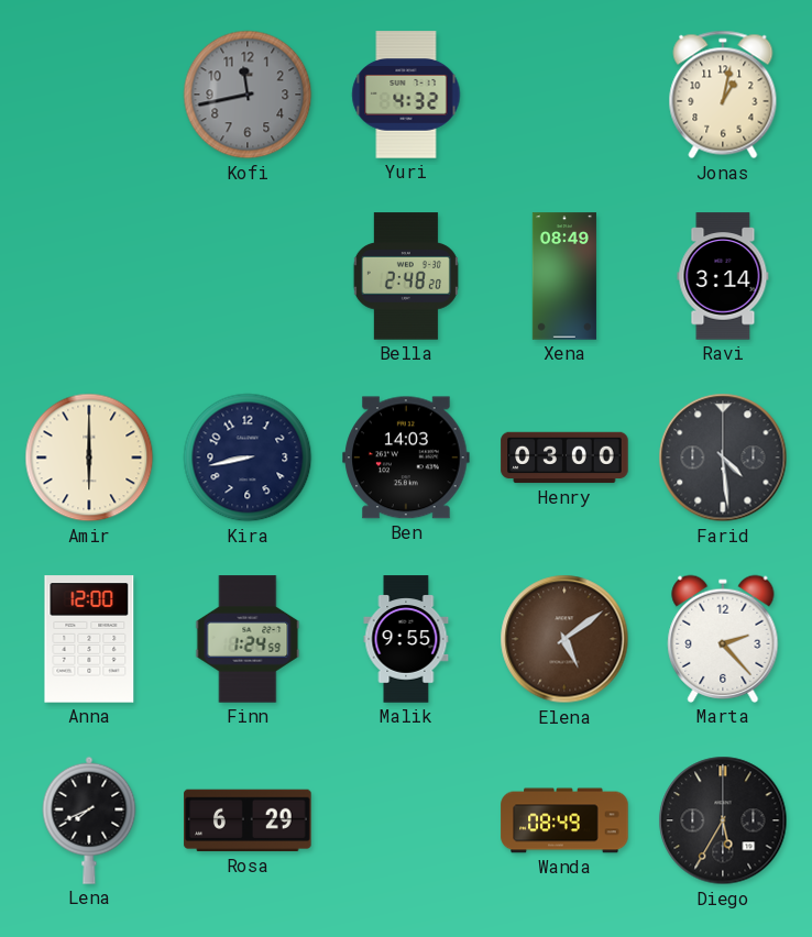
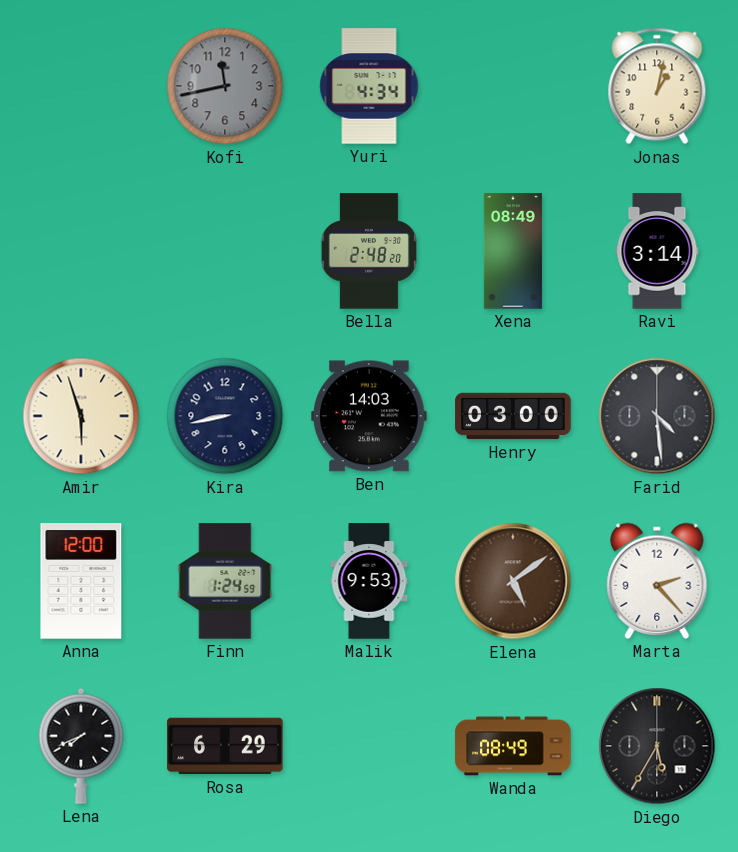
Yuri: 4:32 -> 4:34
Amir: 6:00 -> 5:57
Malik: 9:55 -> 9:53
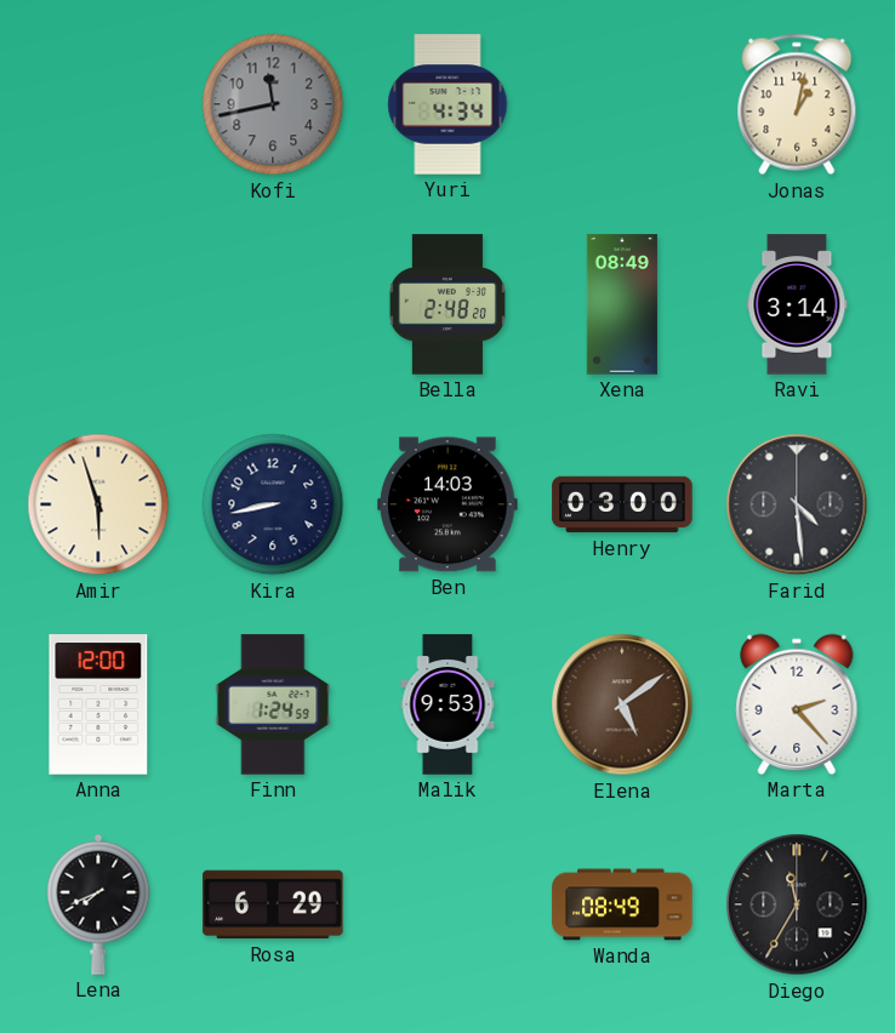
Diego: 5:35 -> 11:35
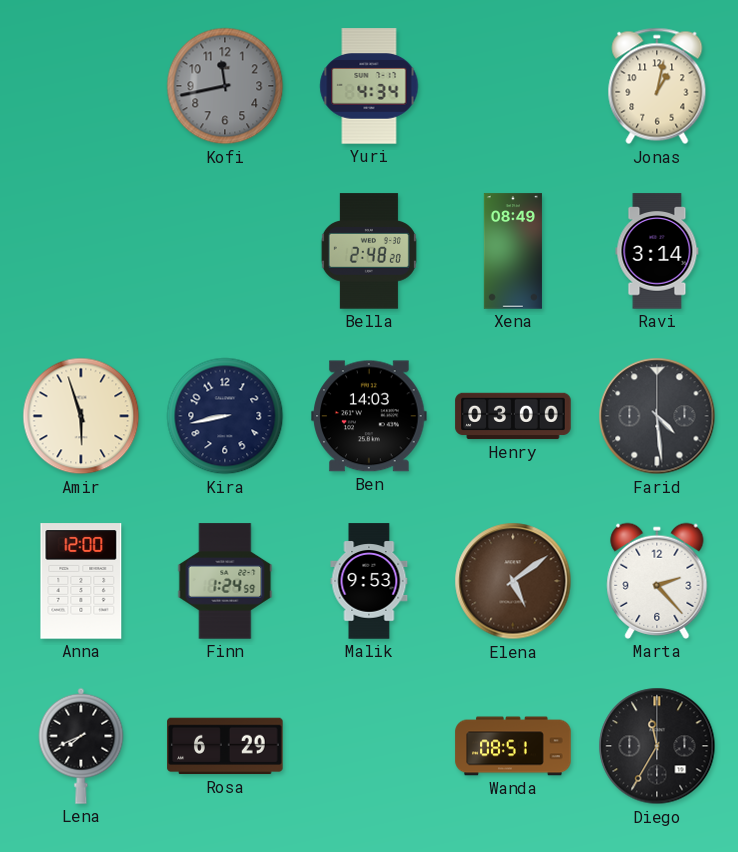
Wanda: 08:49 -> 08:51
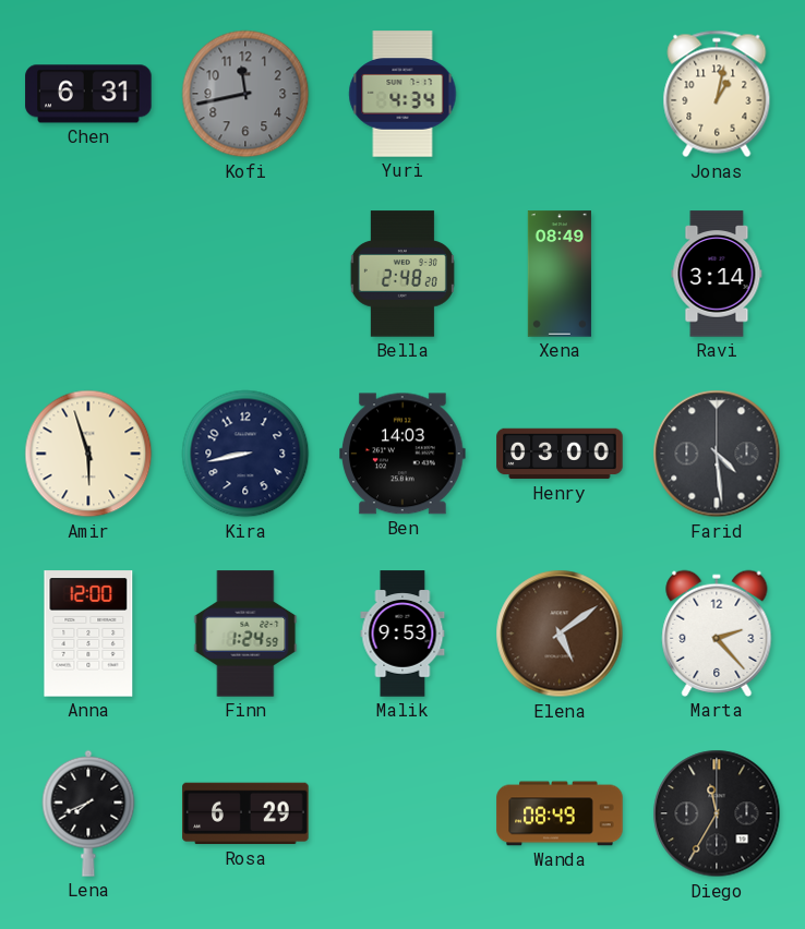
Chen: none -> 6:31
Wanda: 08:51 -> 08:49
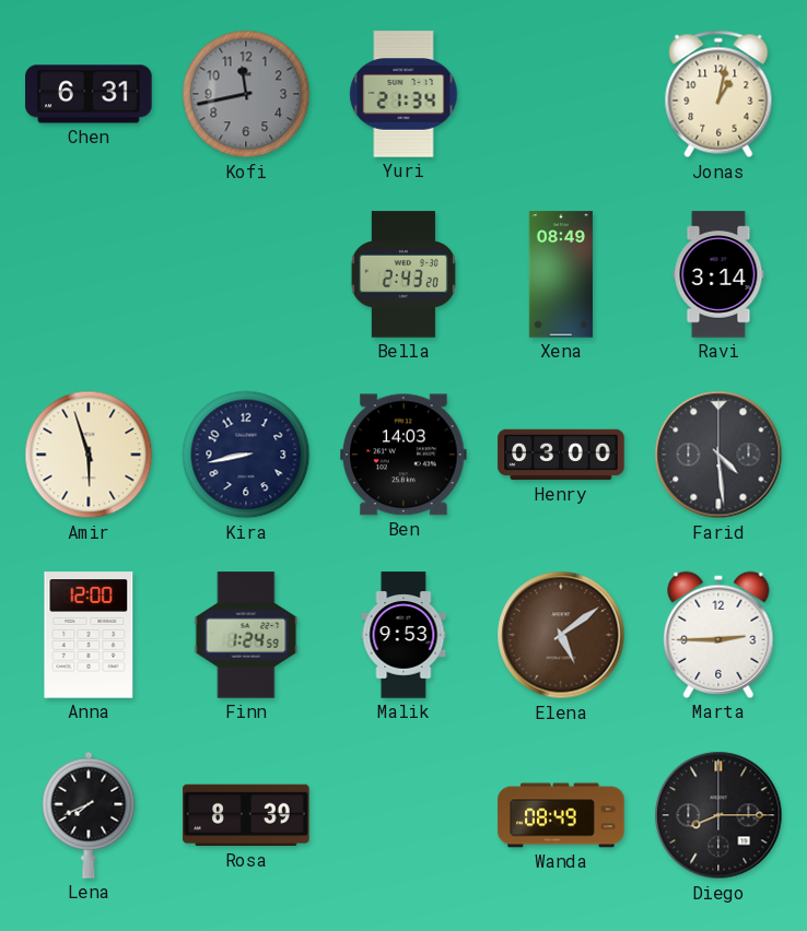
Yuri: 4:34 -> 21:34
Bella: 2:48 -> 2:43
Marta: 2:23 -> 2:45
Rosa: 6:29 -> 8:39
Diego: 11:35 -> 8:15
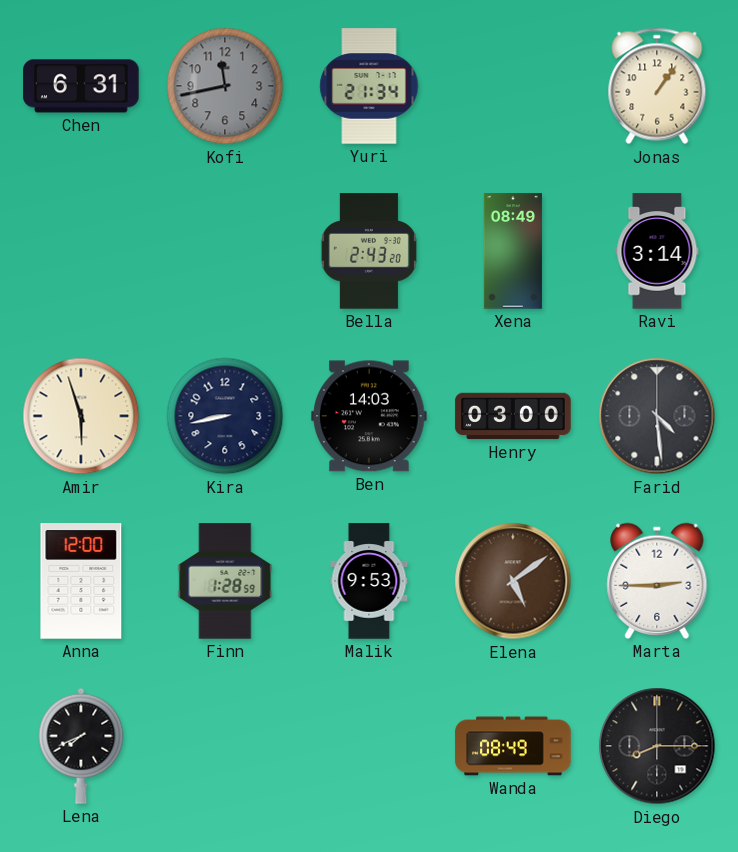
Jonas: 1:02 -> 1:06
Finn: 1:24 -> 1:28
Rosa: 8:39 -> none
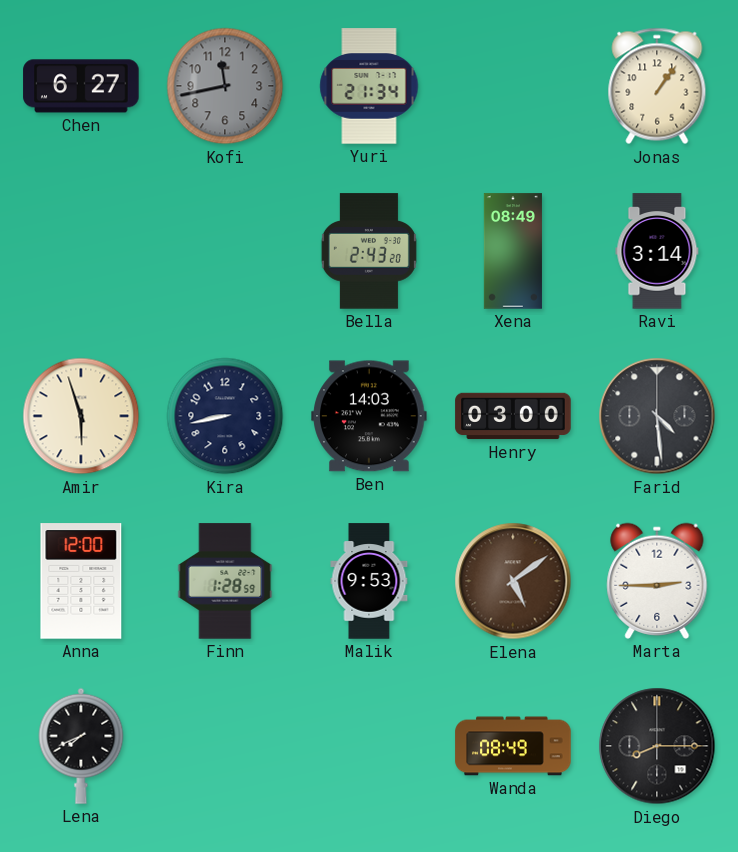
Chen: 6:31 -> 6:27
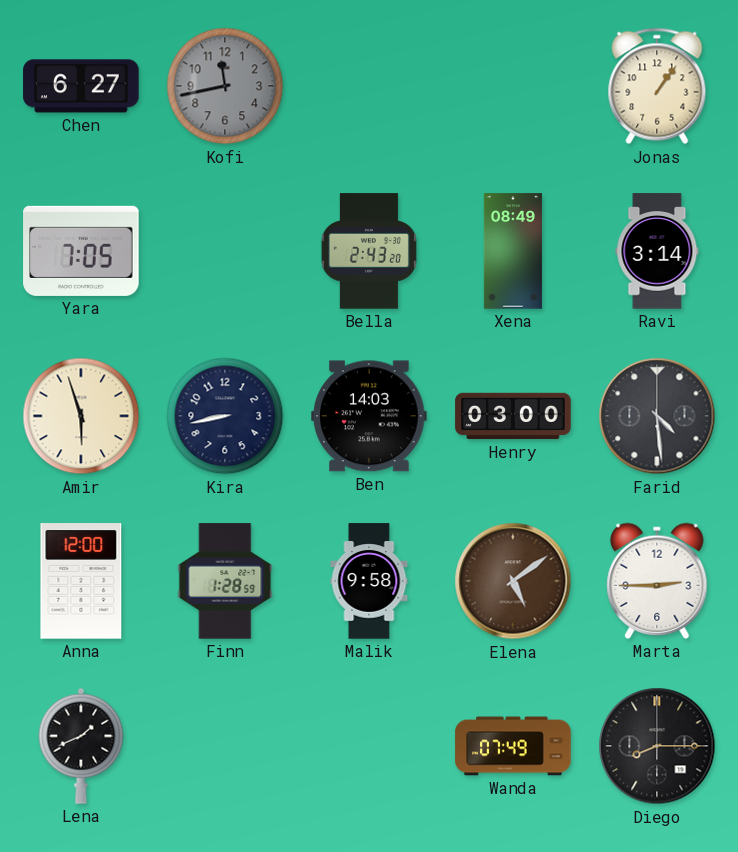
Yuri: 21:34 -> none
Yara: none -> 7:05
Malik: 9:53 -> 9:58
Lena: 7:41 -> 1:41
Wanda: 08:49 -> 07:49
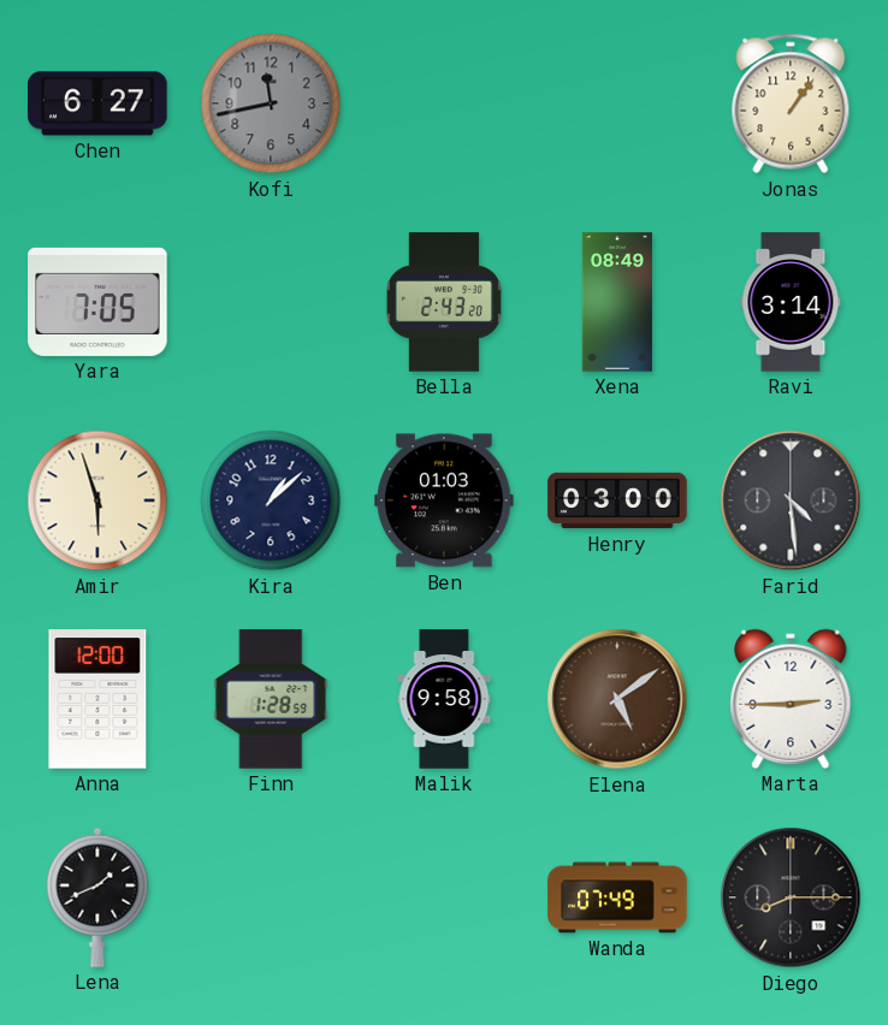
Kira: 8:43 -> 1:08
Ben: 14:03 -> 01:03
